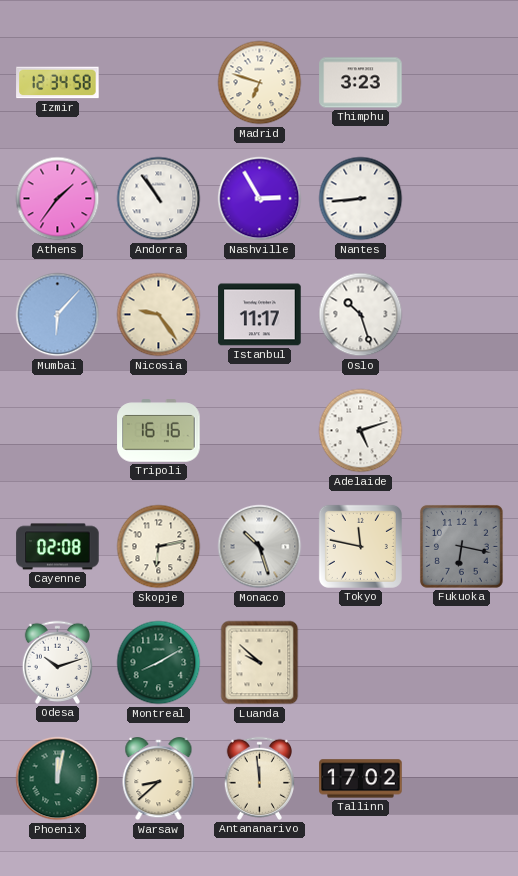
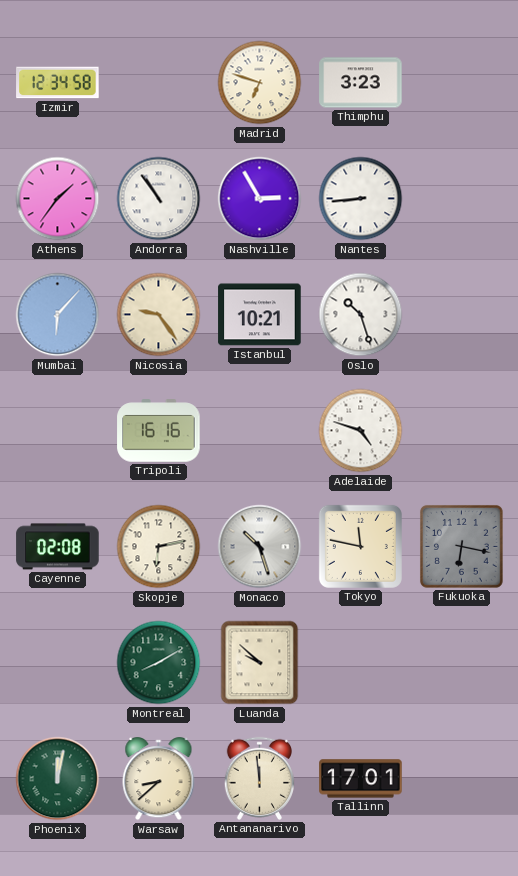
Istanbul: 11:17 -> 10:21
Adelaide: 5:12 -> 4:48
Odesa: 10:12 -> none
Tallinn: 17:02 -> 17:01
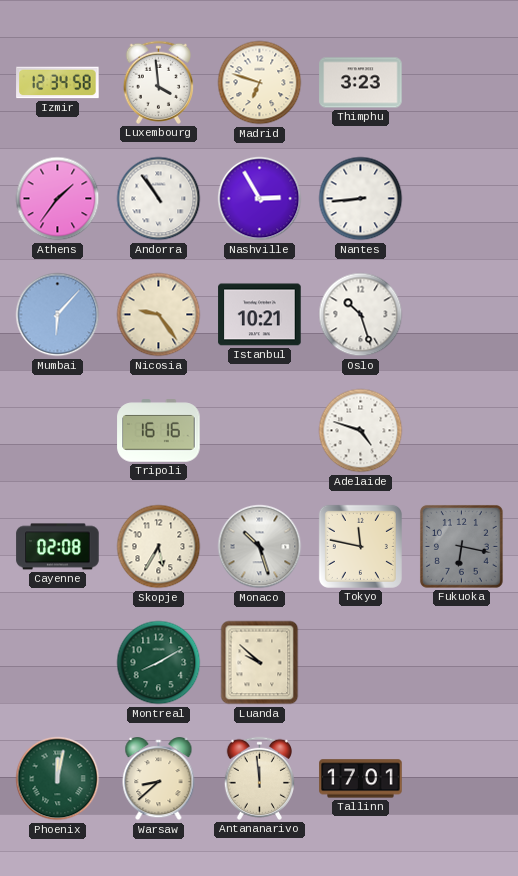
Luxembourg: none -> 3:59
Skopje: 6:13 -> 5:35
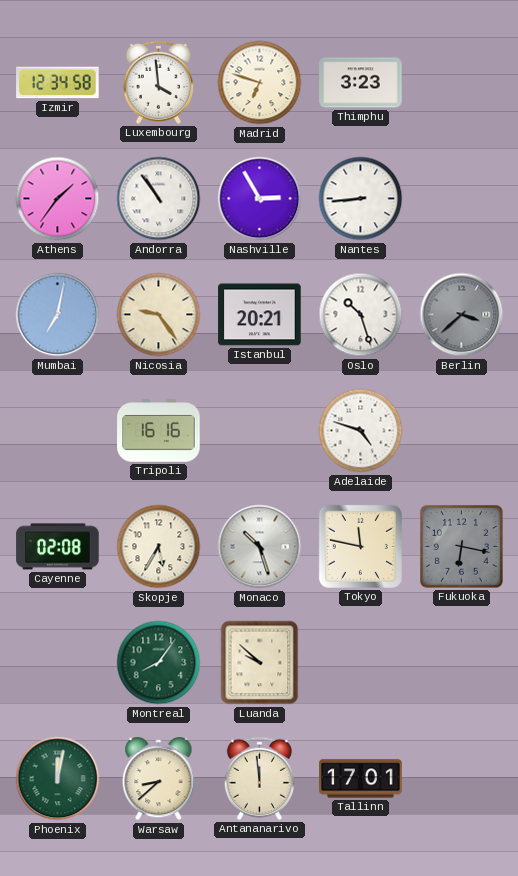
Mumbai: 6:07 -> 7:02
Istanbul: 10:21 -> 20:21
Berlin: none -> 3:38
Montreal: 8:10 -> 8:06
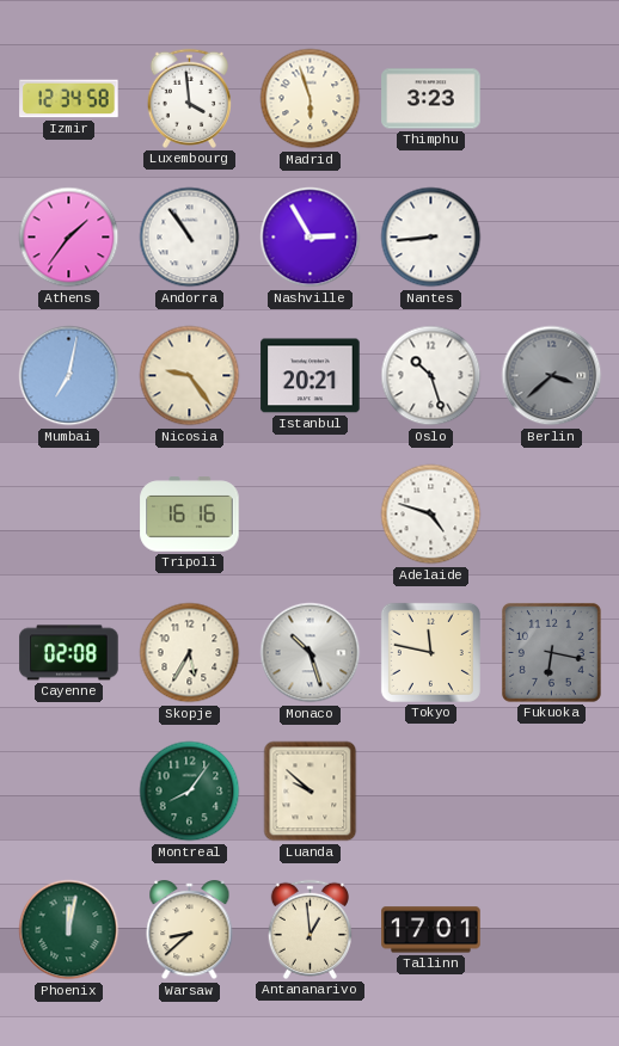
Madrid: 6:48 -> 5:57
Antananarivo: 11:59 -> 12:59
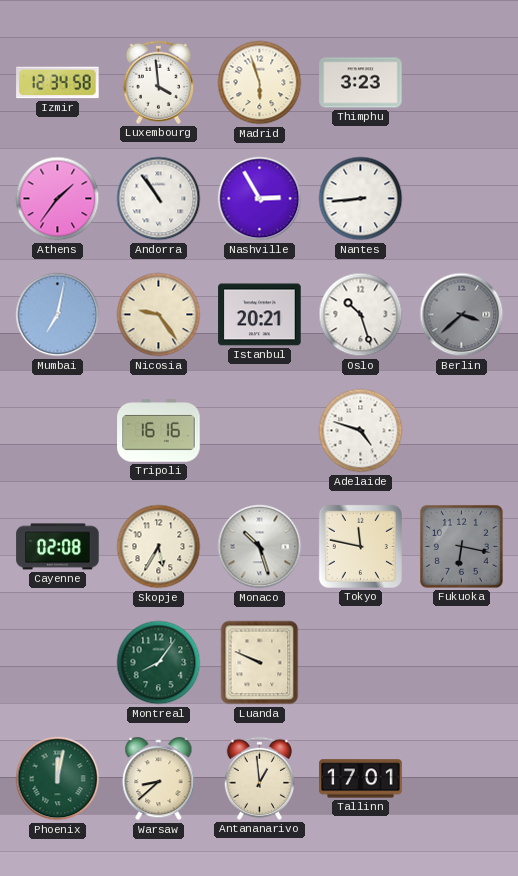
Luanda: 9:52 -> 9:49
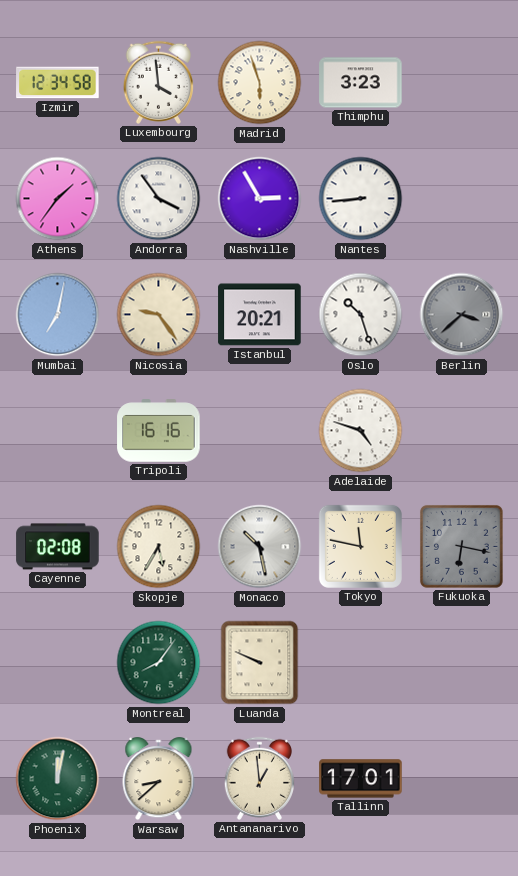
Andorra: 10:54 -> 3:54
Monaco: 10:27 -> 10:28
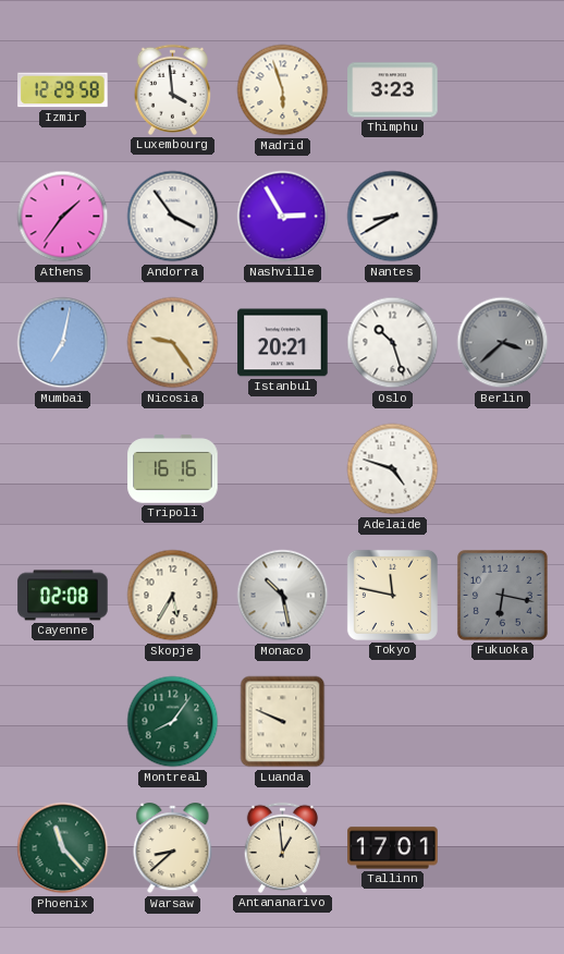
Izmir: 12:34 -> 12:29
Nantes: 8:44 -> 8:40
Phoenix: 12:02 -> 11:23
